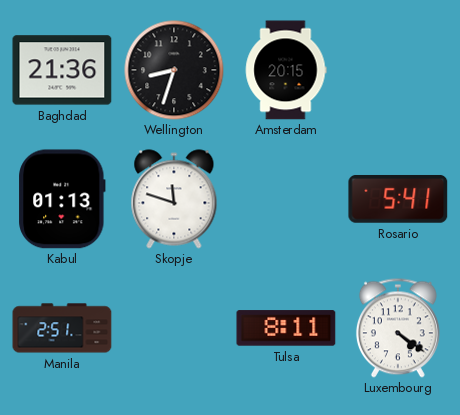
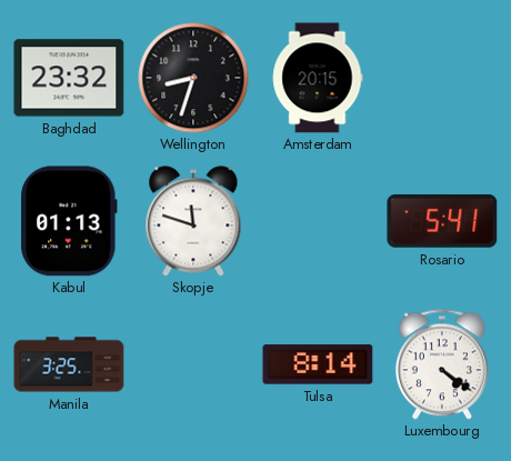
Baghdad: 21:36 -> 23:32
Manila: 2:51 -> 3:25
Tulsa: 8:11 -> 8:14
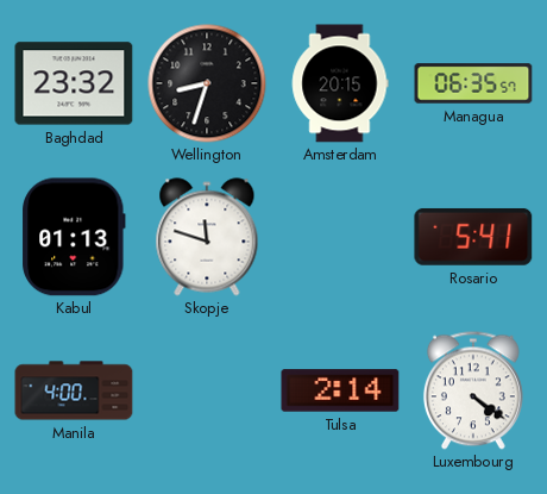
Managua: none -> 06:35
Manila: 3:25 -> 4:00
Tulsa: 8:14 -> 2:14
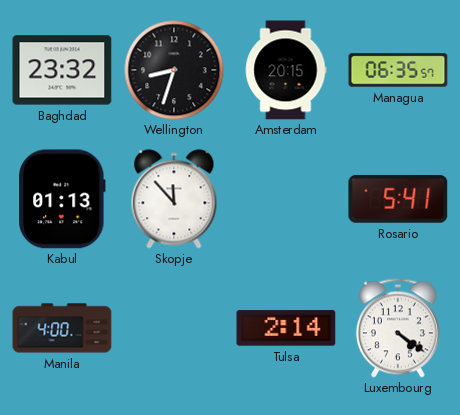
Skopje: 11:48 -> 11:53
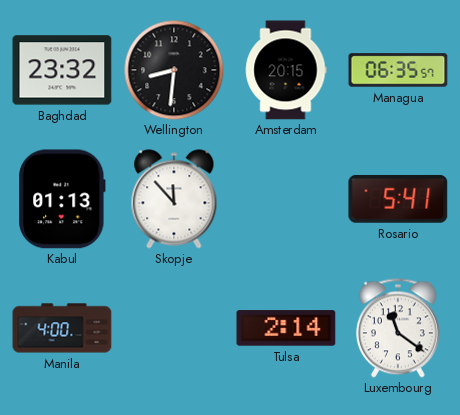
Wellington: 8:33 -> 8:31
Luxembourg: 4:21 -> 11:21
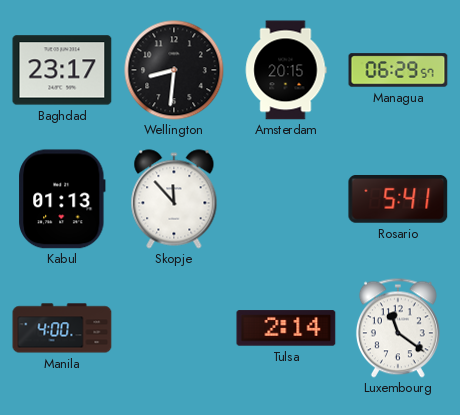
Baghdad: 23:32 -> 23:17
Managua: 06:35 -> 06:29
